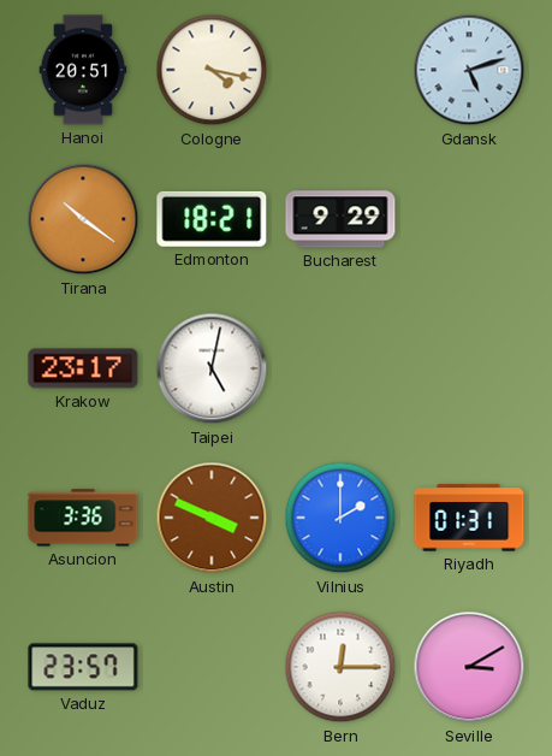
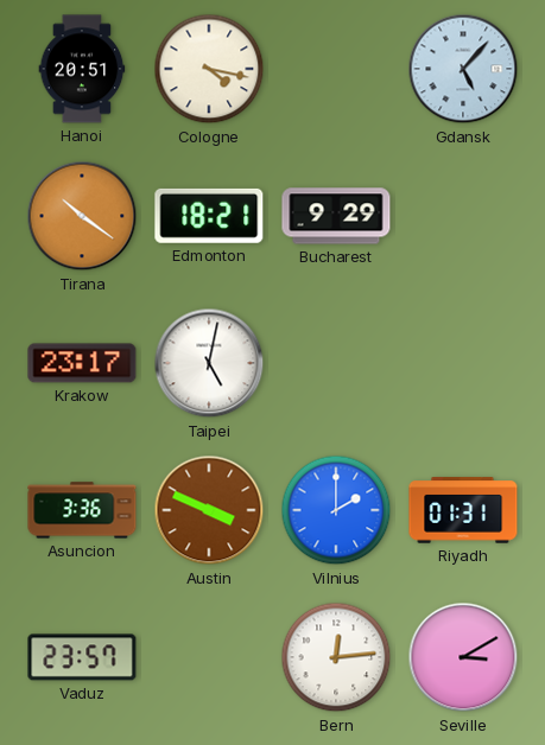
Gdansk: 5:12 -> 5:07
Bern: 12:15 -> 12:14
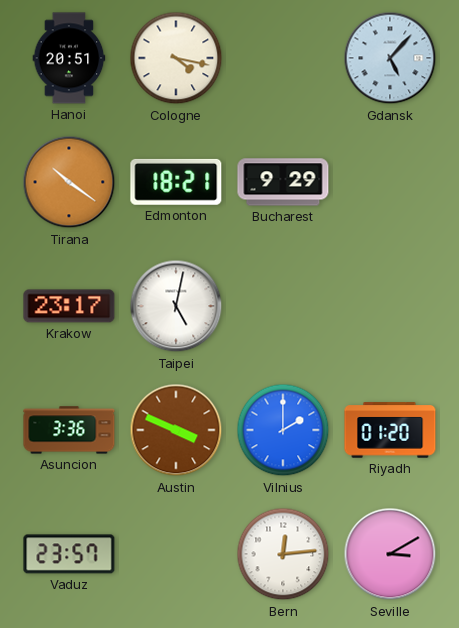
Riyadh: 01:31 -> 01:20
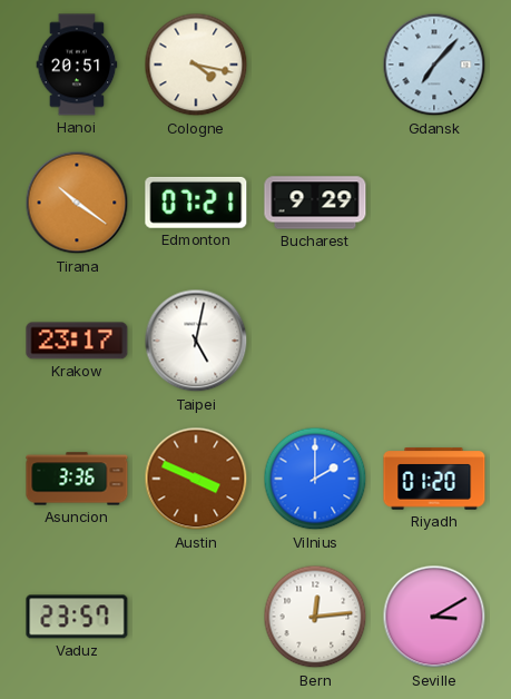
Gdansk: 5:07 -> 7:07
Edmonton: 18:21 -> 07:21
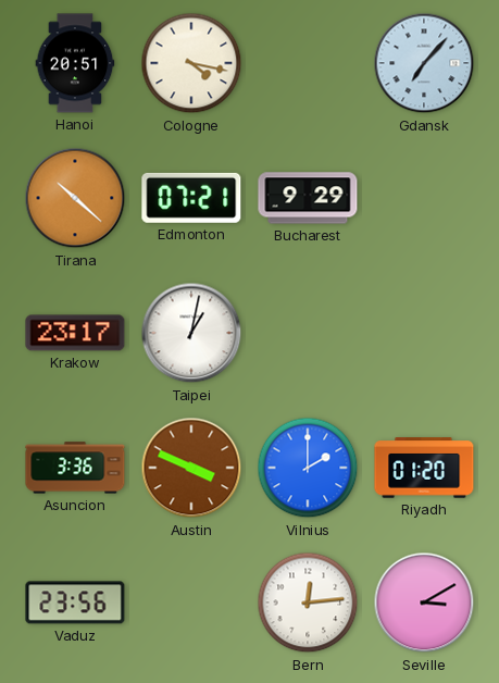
Tirana: 10:21 -> 10:22
Taipei: 5:02 -> 1:02
Vaduz: 23:57 -> 23:56
